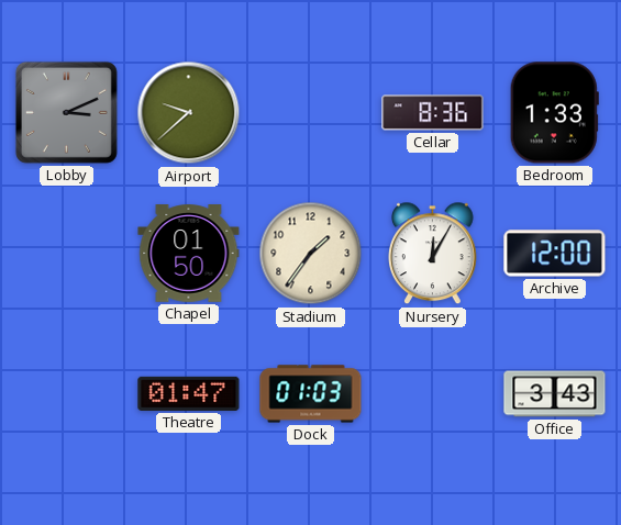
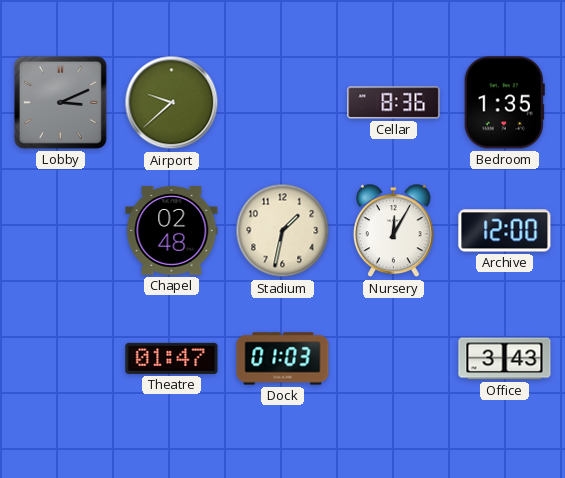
Bedroom: 1:33 -> 1:35
Chapel: 01:50 -> 02:48
Stadium: 1:36 -> 1:32
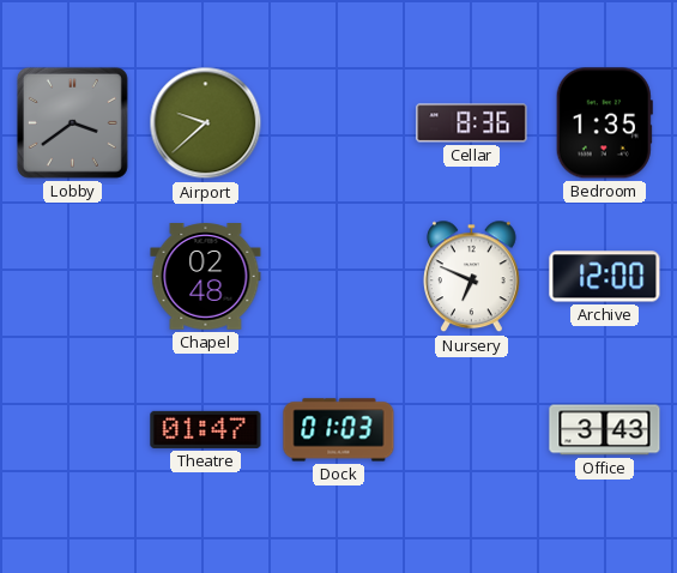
Lobby: 3:11 -> 3:39
Stadium: 1:32 -> none
Nursery: 12:05 -> 6:49
